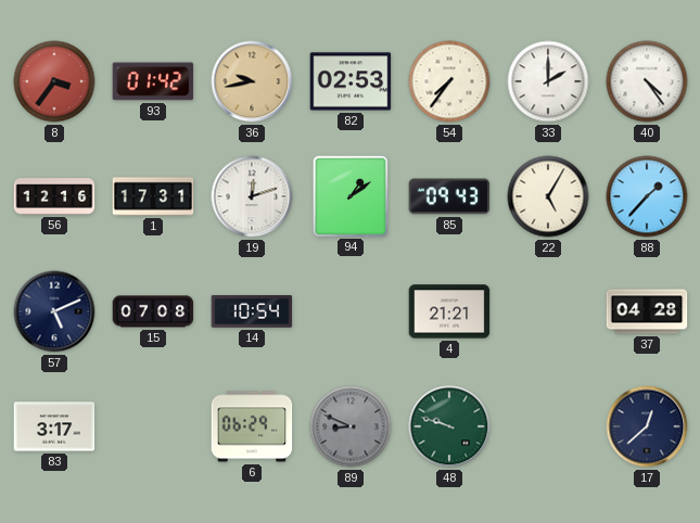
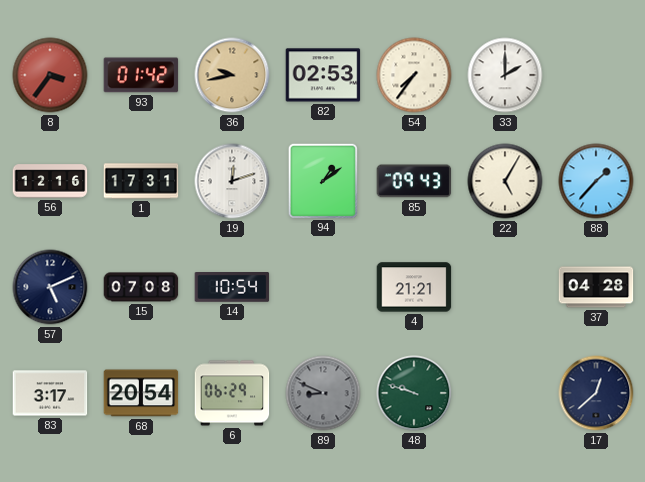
40: 4:24 -> none
68: none -> 20:54
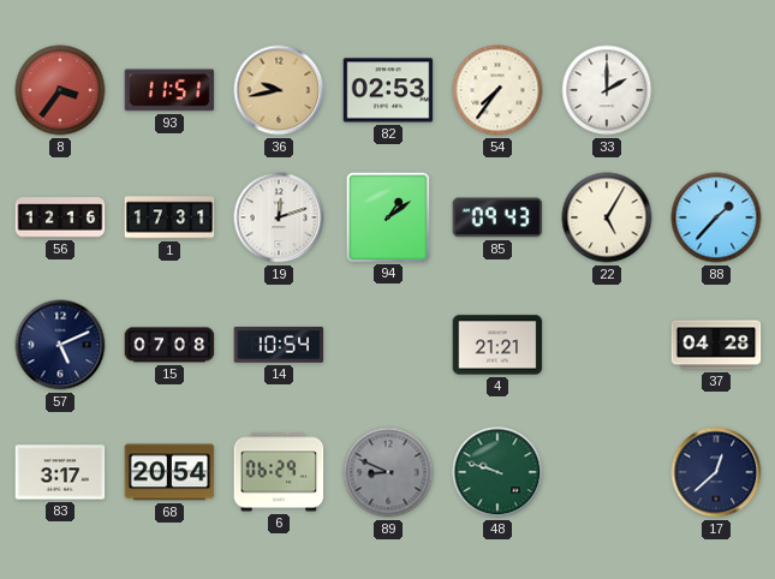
93: 01:42 -> 11:51
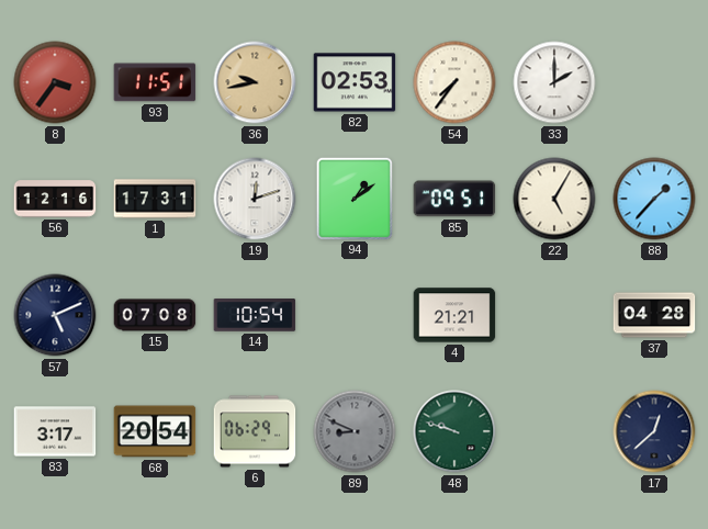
85: 09:43 -> 09:51
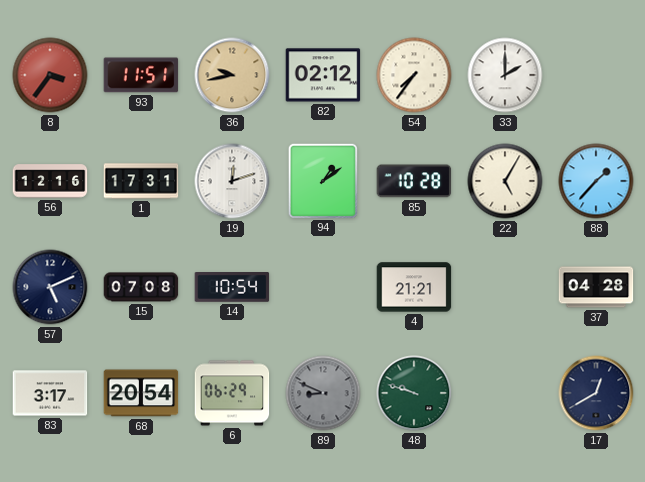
82: 02:53 -> 02:12
85: 09:51 -> 10:28
17: 12:38 -> 12:40
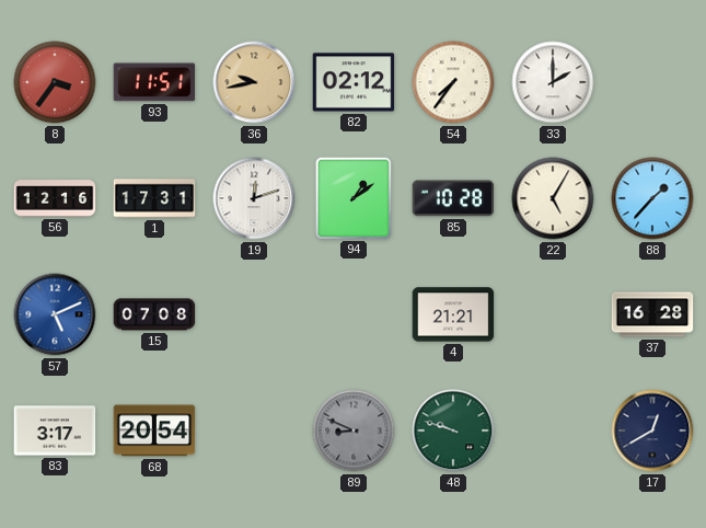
57 dial: navy -> blue
14: 10:54 -> none
37: 04:28 -> 16:28
6: 06:29 -> none
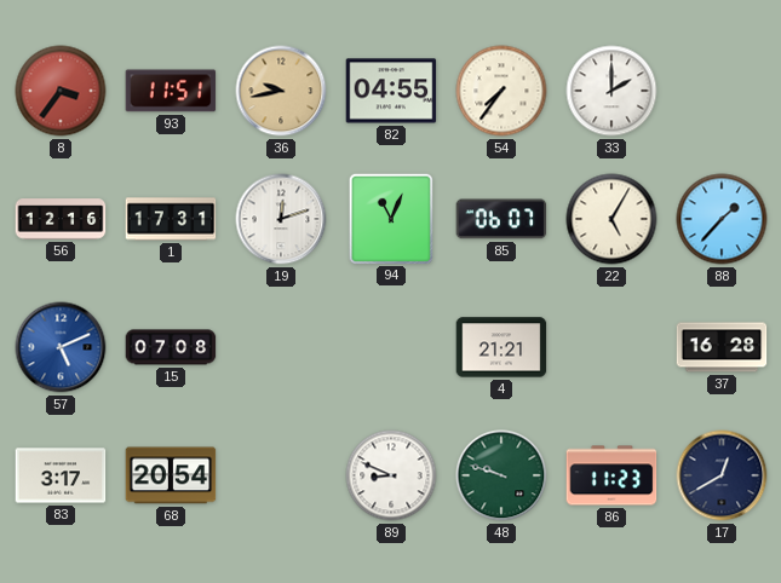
82: 02:12 -> 04:55
94: 1:09 -> 11:04
85: 10:28 -> 06:07
89 dial: grey -> white
86: none -> 11:23
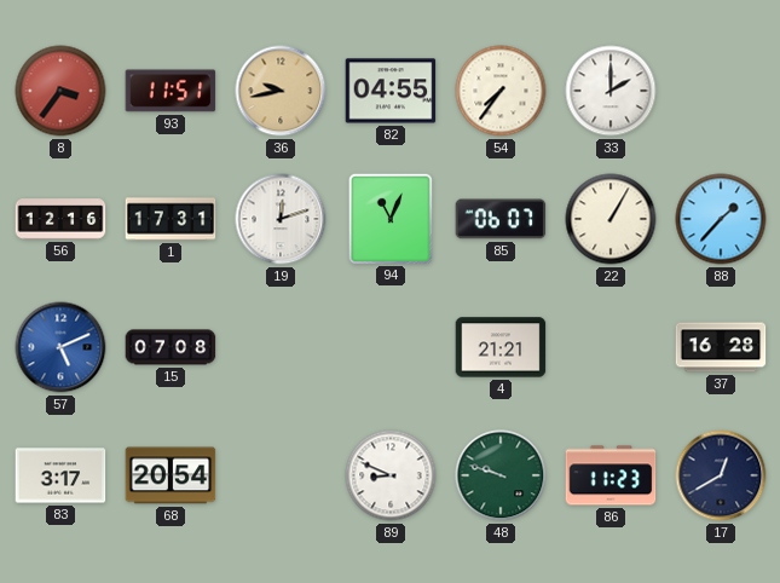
22: 5:05 -> 1:05
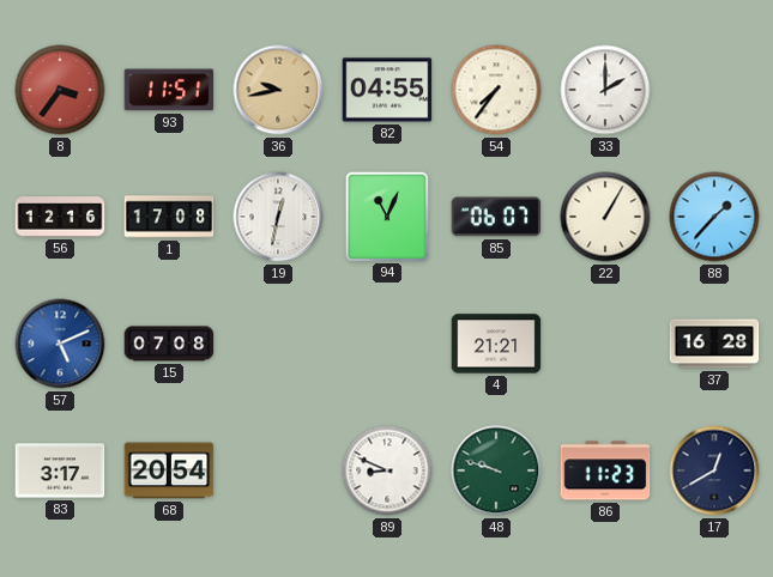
1: 17:31 -> 17:08
19: 12:12 -> 12:32
